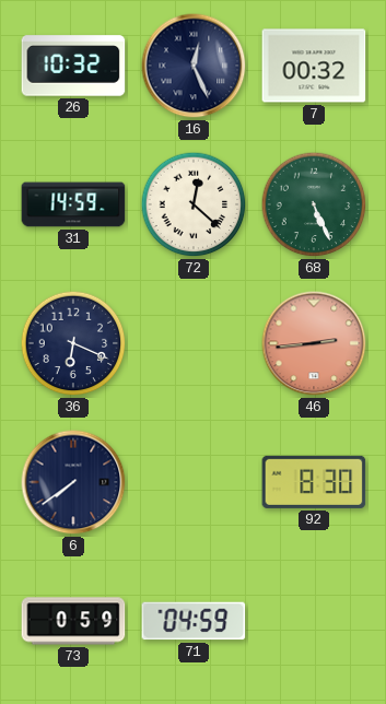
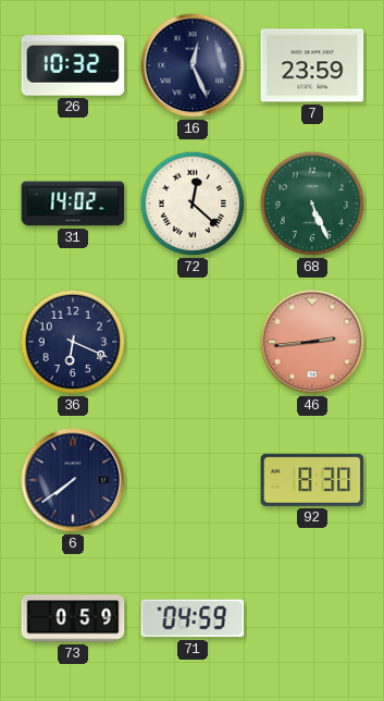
7: 00:32 -> 23:59
31: 14:59 -> 14:02
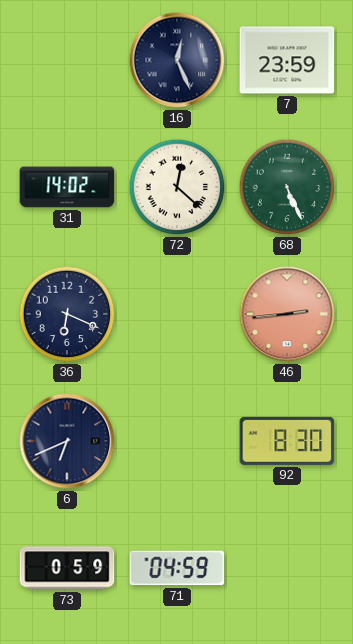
26: 10:32 -> none
6: 7:39 -> 6:41
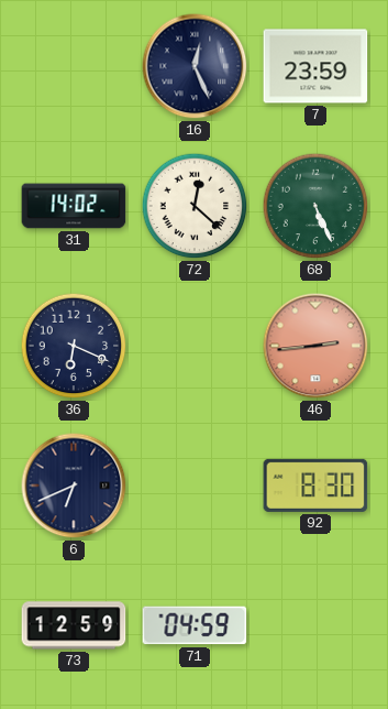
73: 0:59 -> 12:59
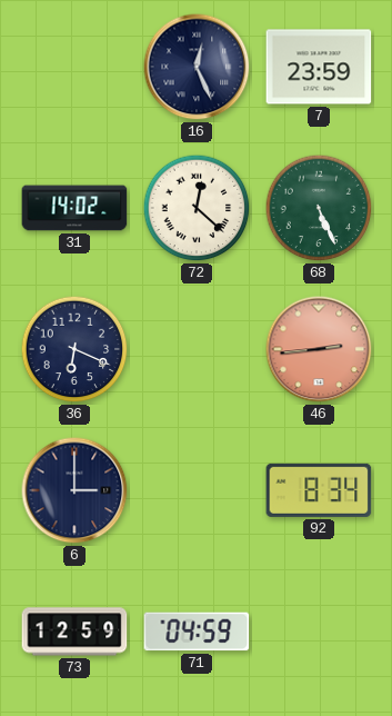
6: 6:41 -> 3:00
92: 8:30 -> 8:34
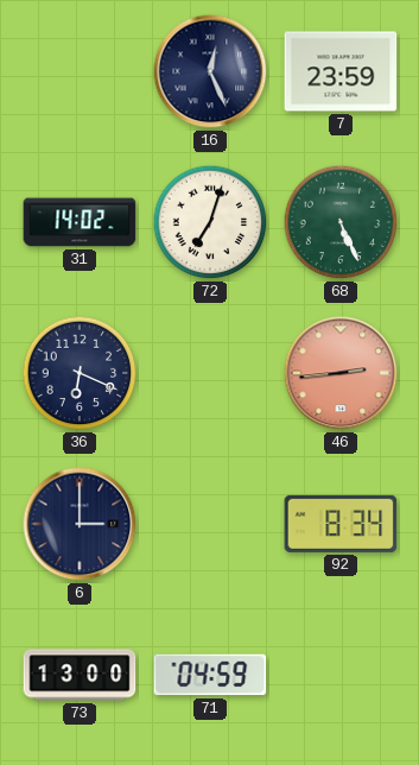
72: 12:22 -> 7:03
73: 12:59 -> 13:00
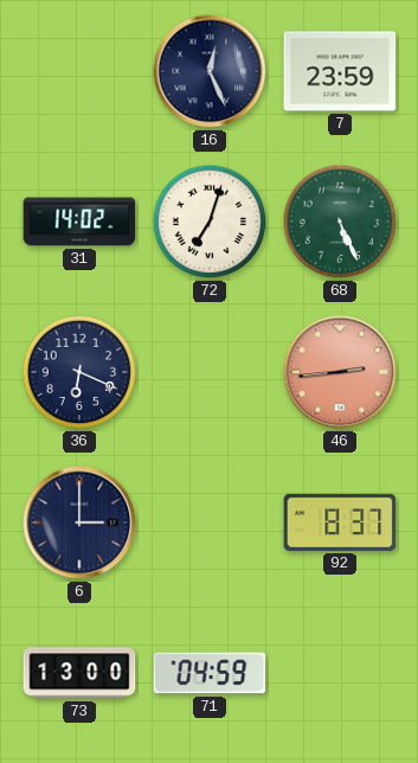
92: 8:34 -> 8:37
